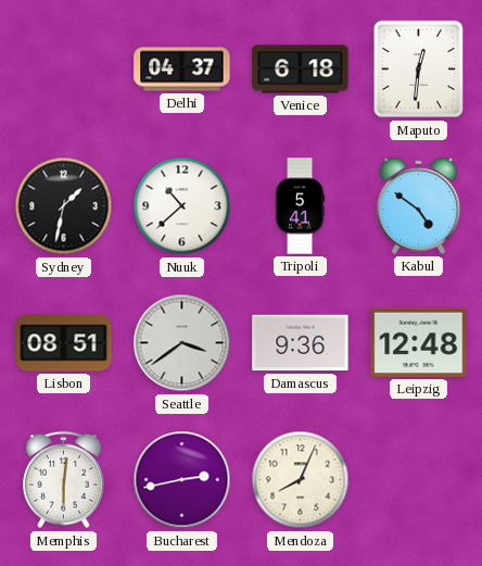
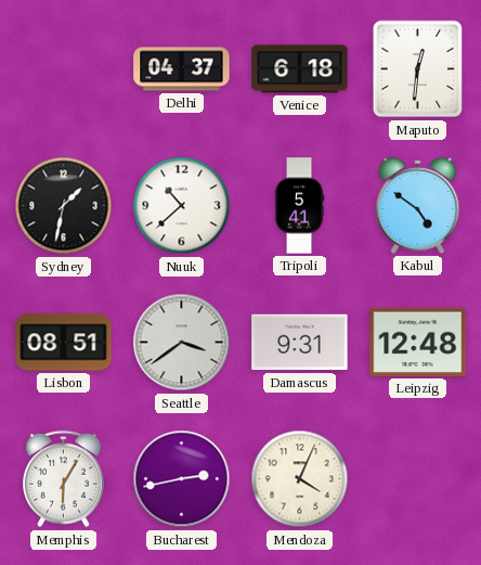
Damascus: 9:36 -> 9:31
Memphis: 6:01 -> 6:05
Mendoza: 8:04 -> 4:04
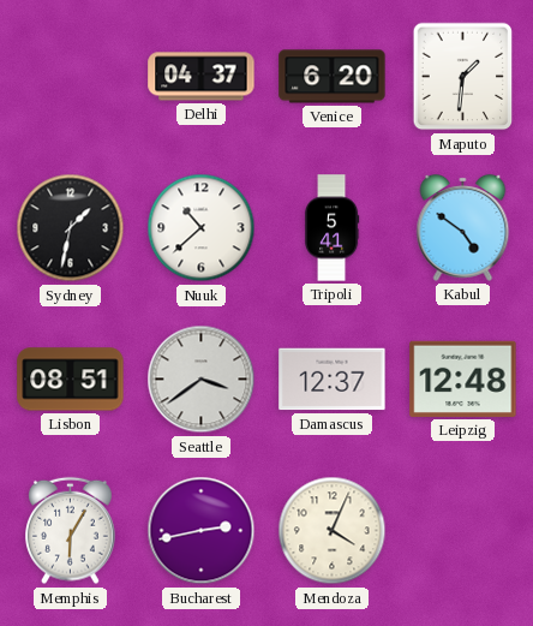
Venice: 6:18 -> 6:20
Maputo: 12:31 -> 1:31
Damascus: 9:31 -> 12:37
